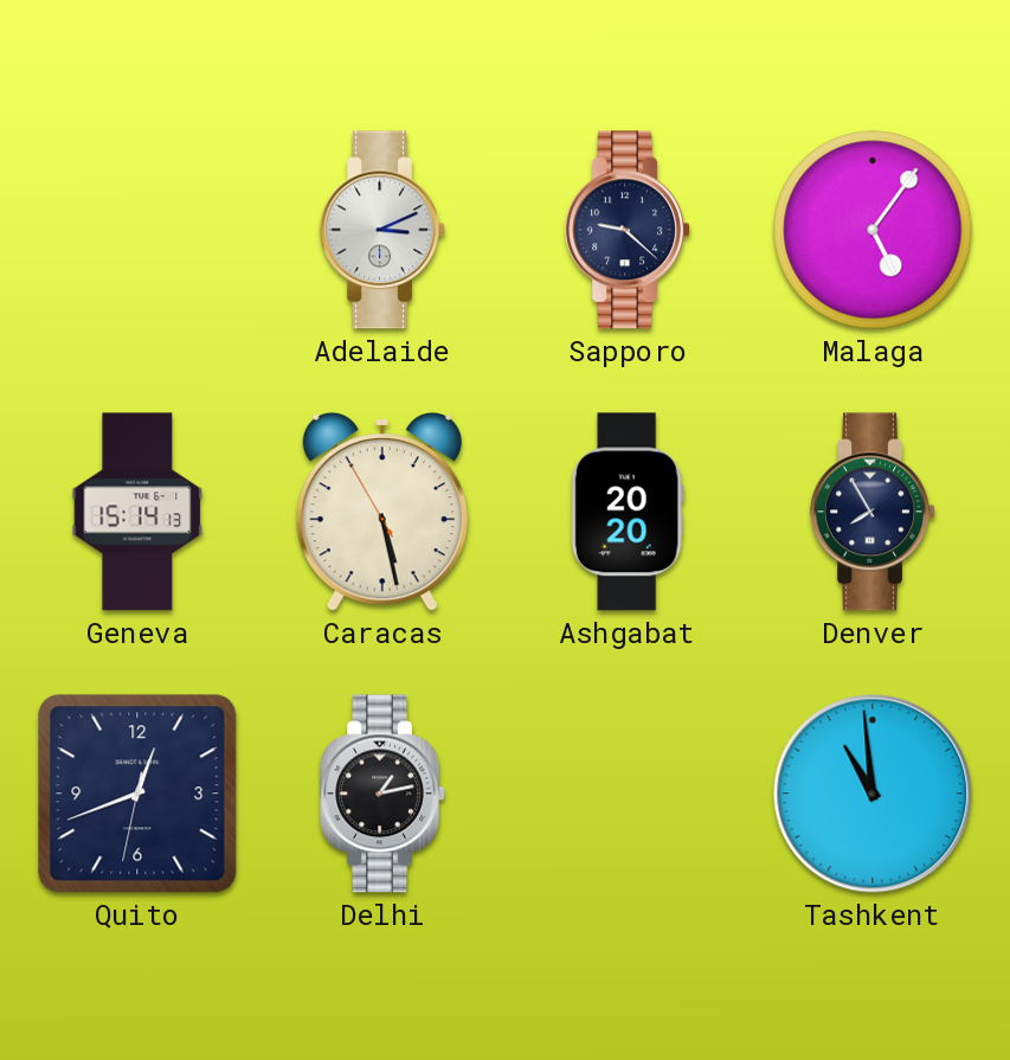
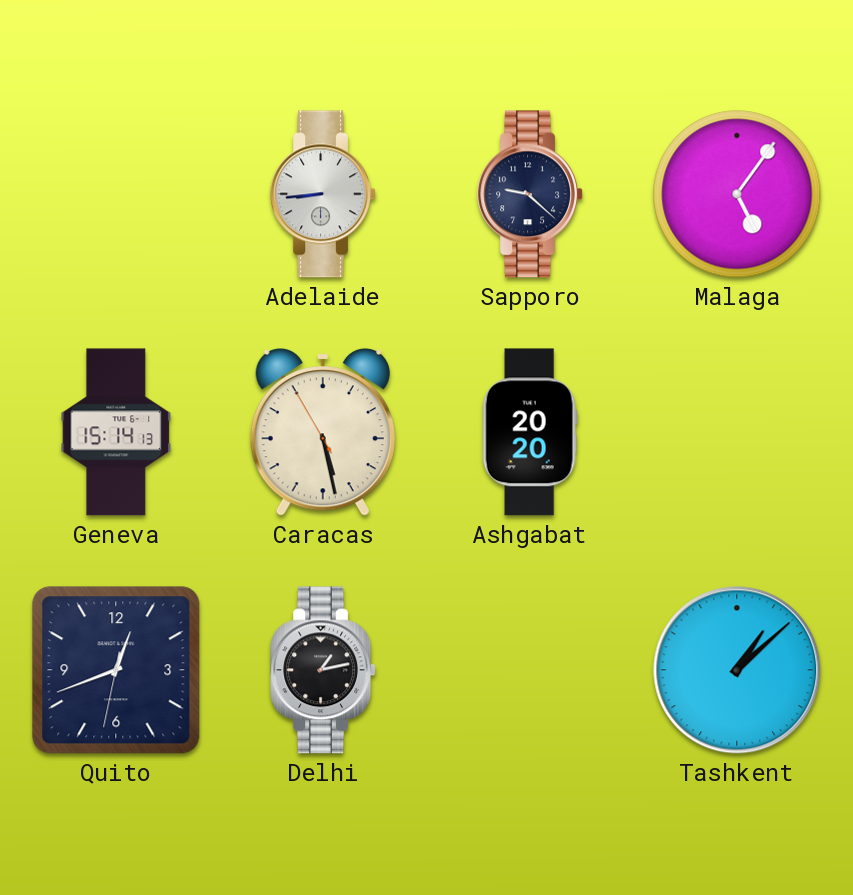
Adelaide: 3:11 -> 8:44
Denver: 7:55 -> none
Tashkent: 10:59 -> 1:08
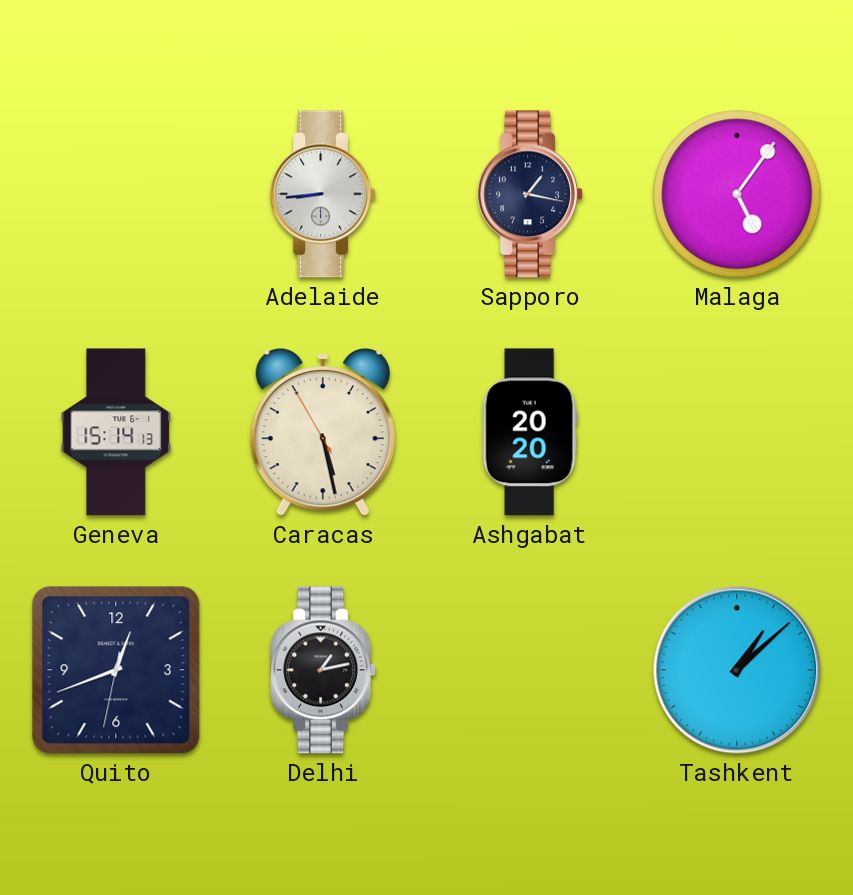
Sapporo: 9:22 -> 1:17
